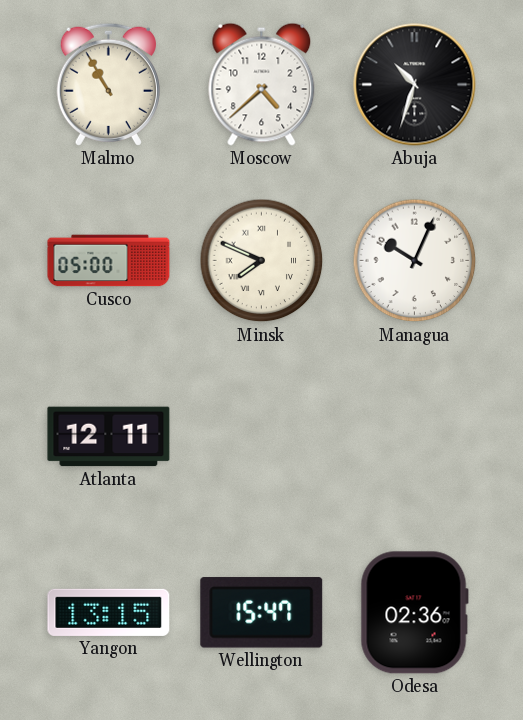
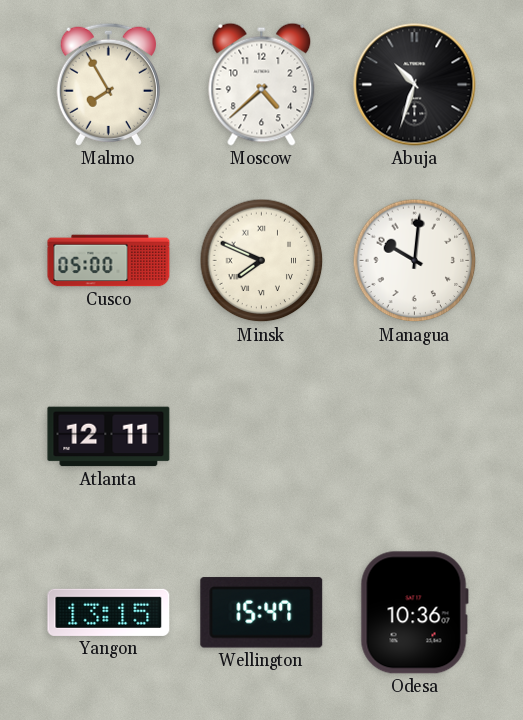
Malmo: 10:55 -> 7:55
Managua: 10:04 -> 10:01
Odesa: 02:36 -> 10:36
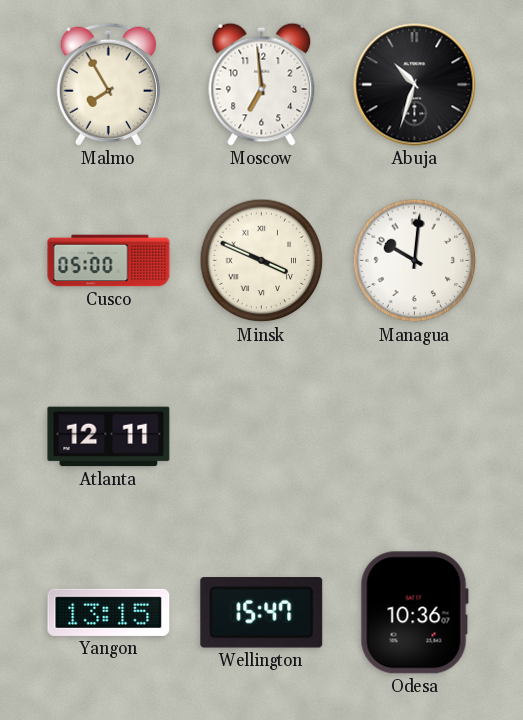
Moscow: 4:38 -> 6:59
Minsk: 7:49 -> 3:49
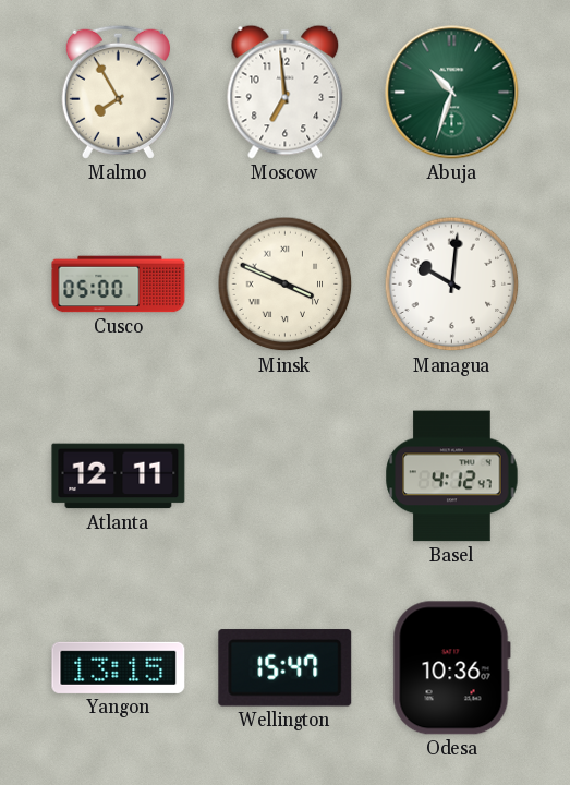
Abuja dial: black -> green
Basel: none -> 4:12
